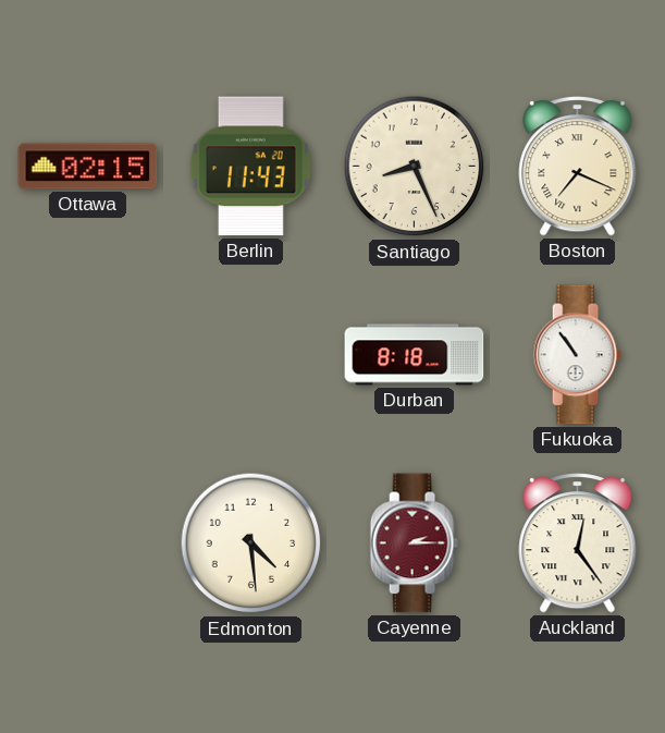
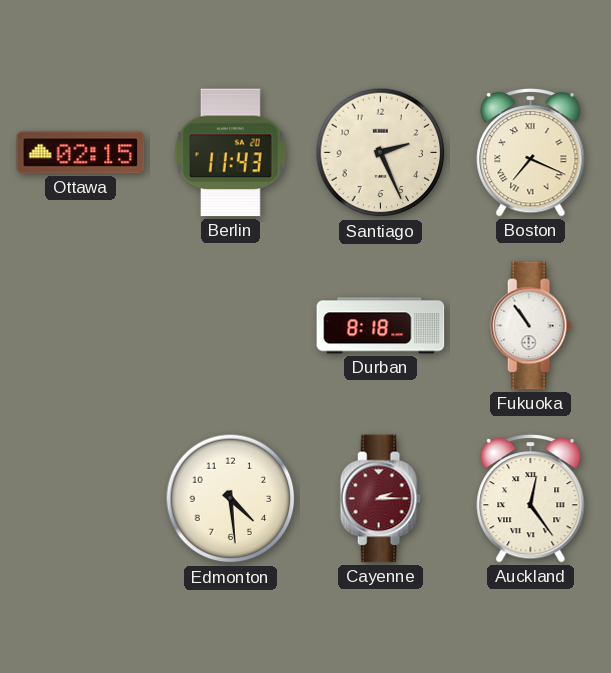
Santiago: 8:26 -> 2:26
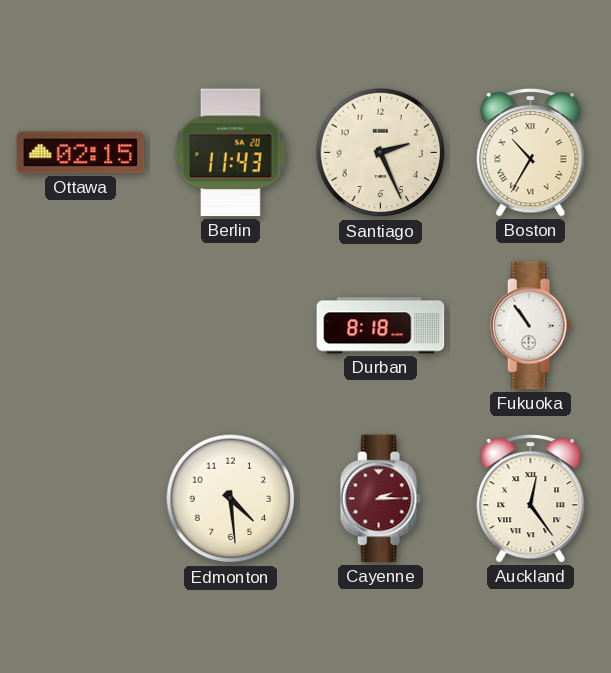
Boston: 7:19 -> 10:35
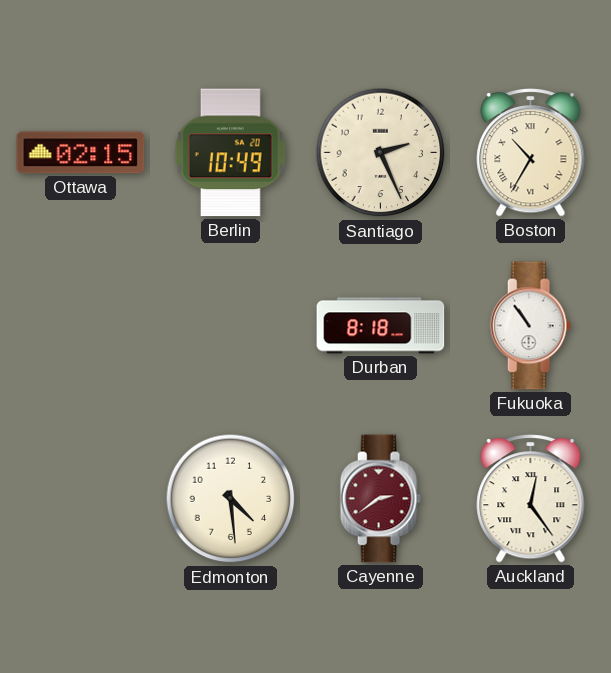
Berlin: 11:43 -> 10:49
Cayenne: 2:15 -> 2:39
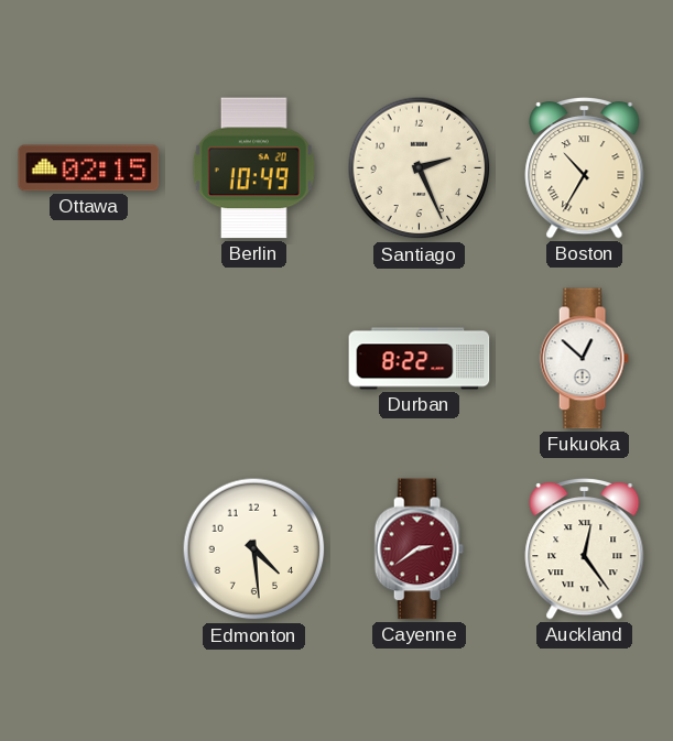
Durban: 8:18 -> 8:22
Fukuoka: 10:54 -> 12:52
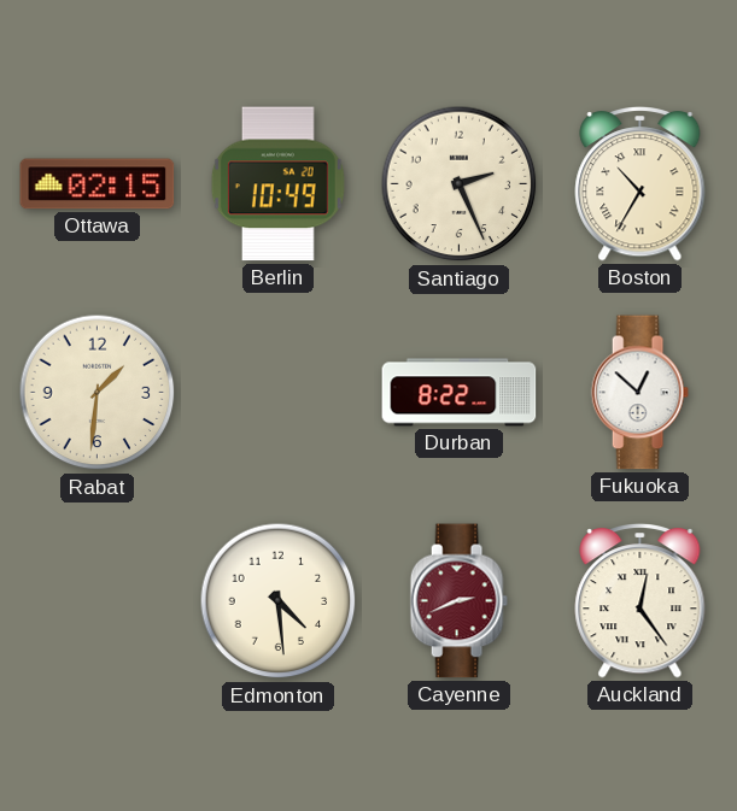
Rabat: none -> 1:31
Cayenne: 2:39 -> 2:41
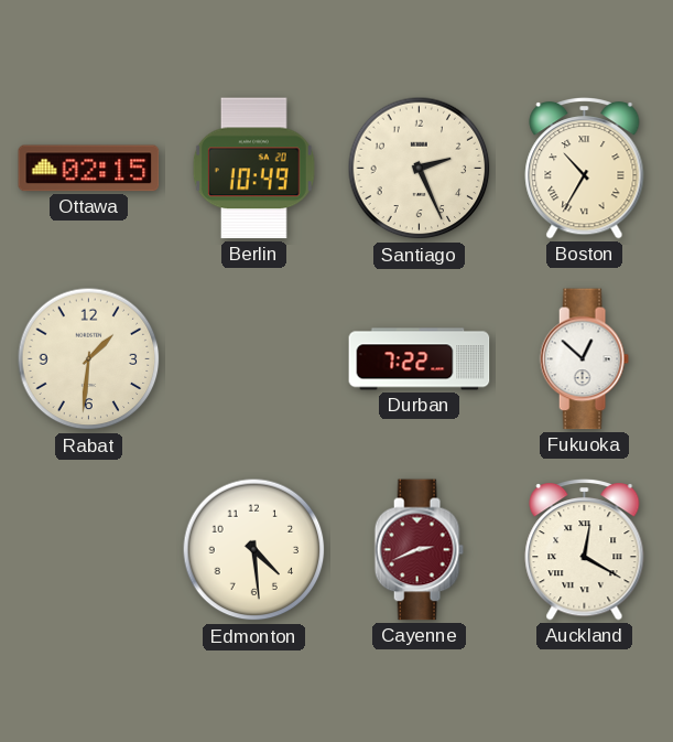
Durban: 8:22 -> 7:22
Auckland: 12:24 -> 12:20
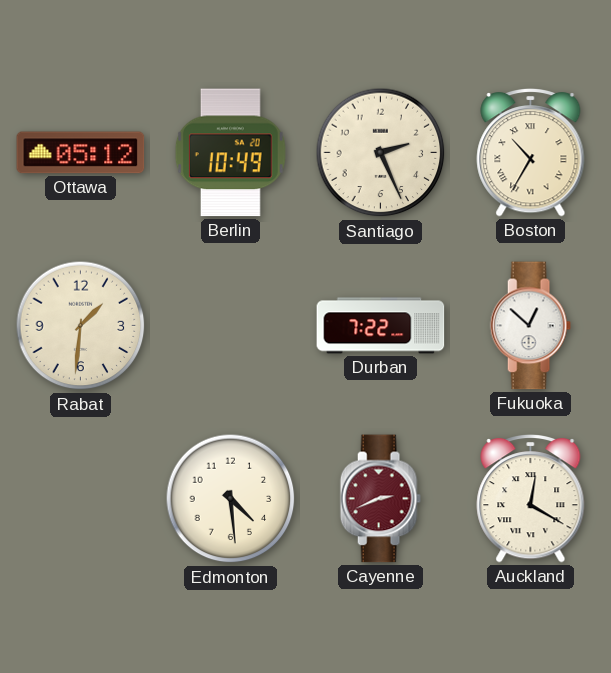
Ottawa: 02:15 -> 05:12
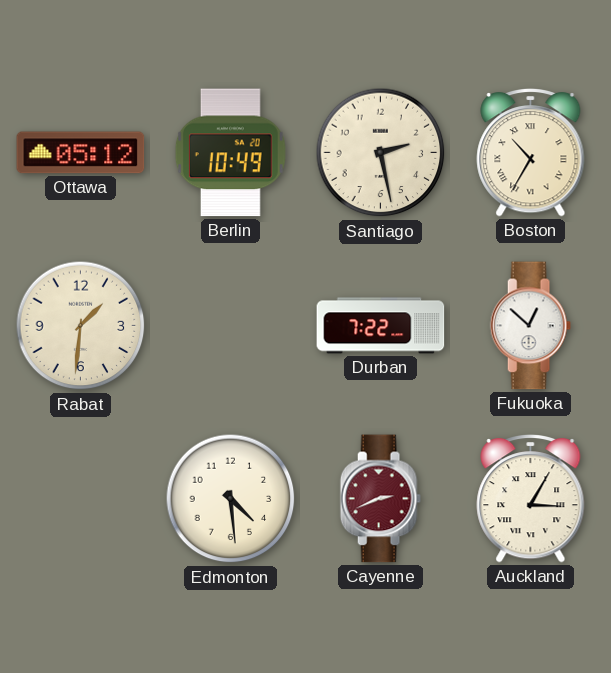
Santiago: 2:26 -> 2:28
Auckland: 12:20 -> 3:05
